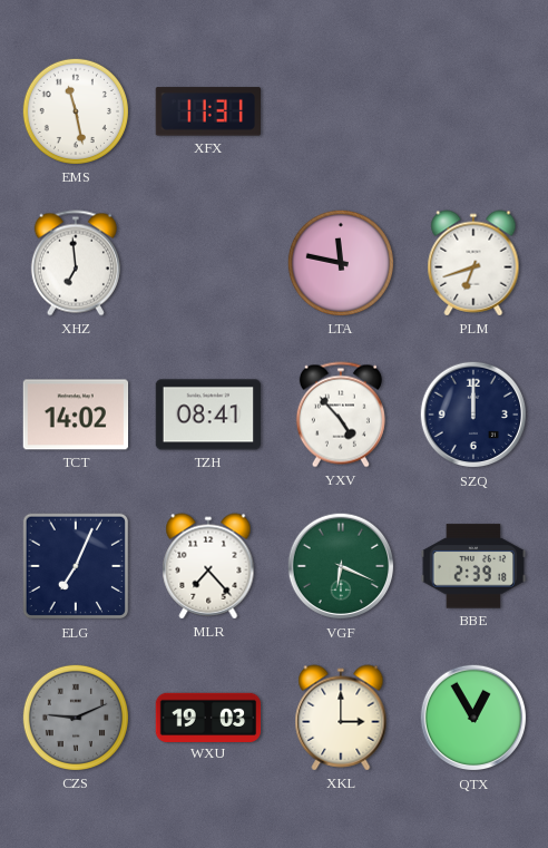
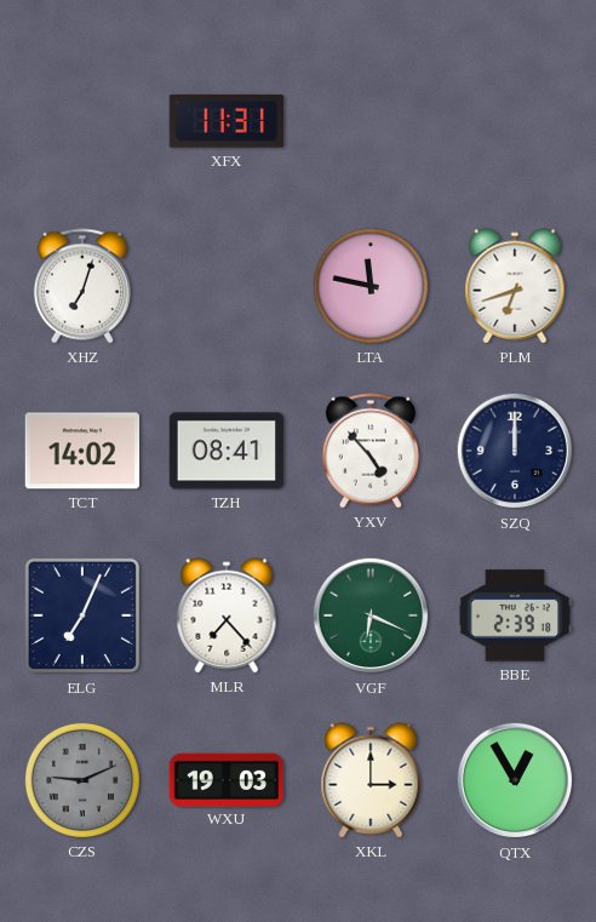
EMS: 11:28 -> none
XHZ: 6:59 -> 7:03
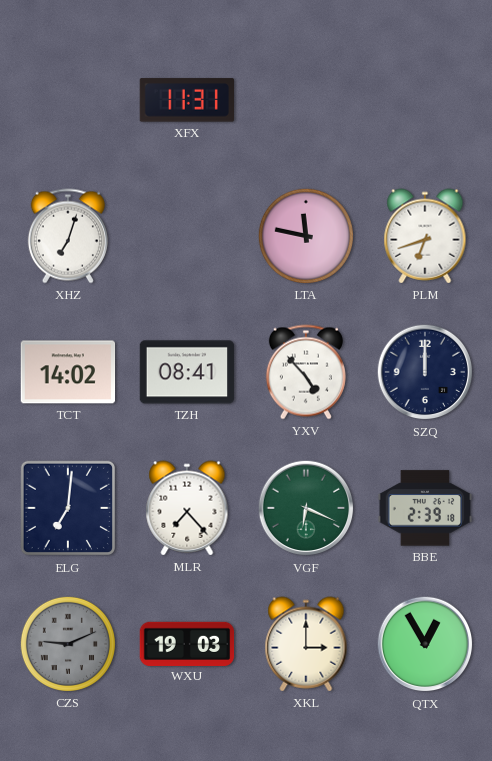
ELG: 7:04 -> 7:01
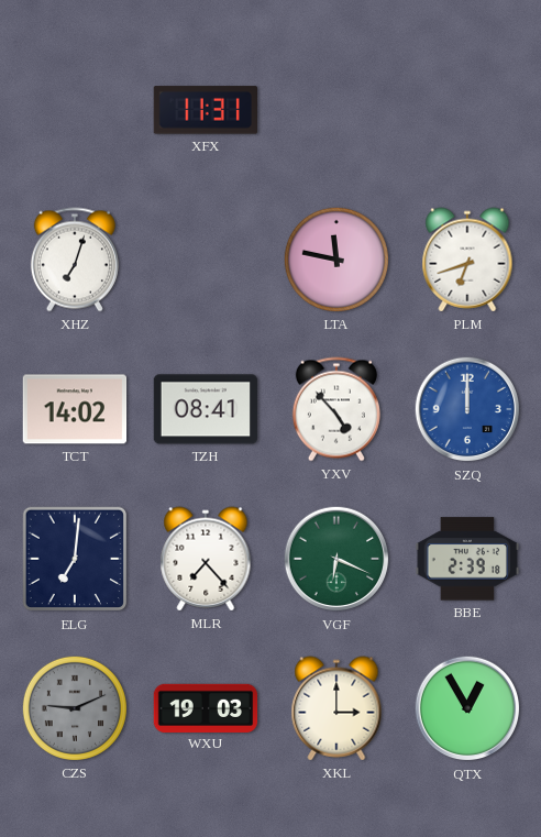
SZQ dial: navy -> blue
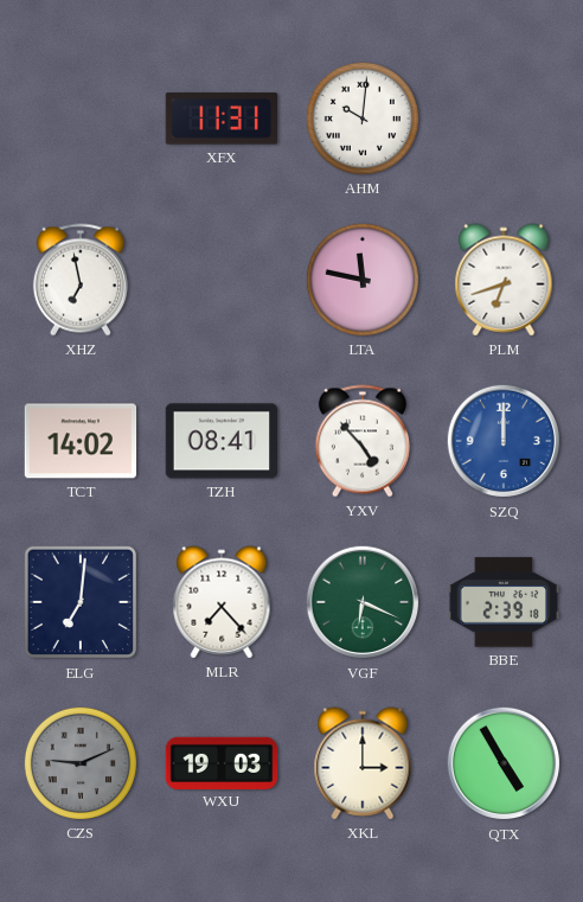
AHM: none -> 10:01
XHZ: 7:03 -> 6:58
QTX: 12:55 -> 4:55
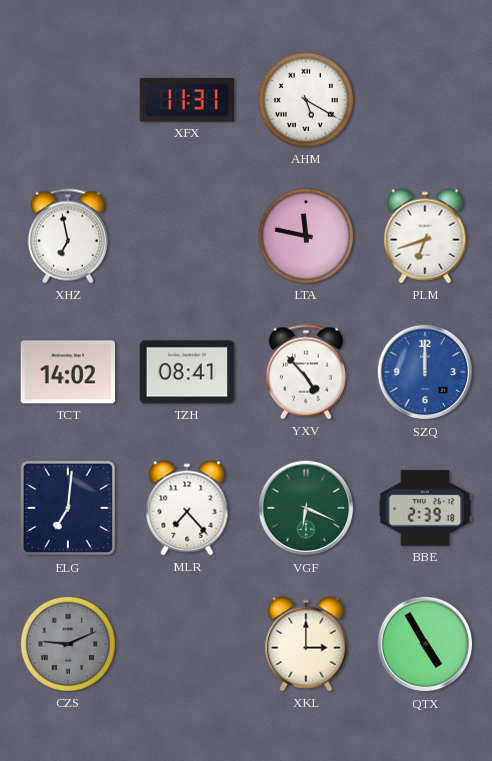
AHM: 10:01 -> 5:20
WXU: 19:03 -> none
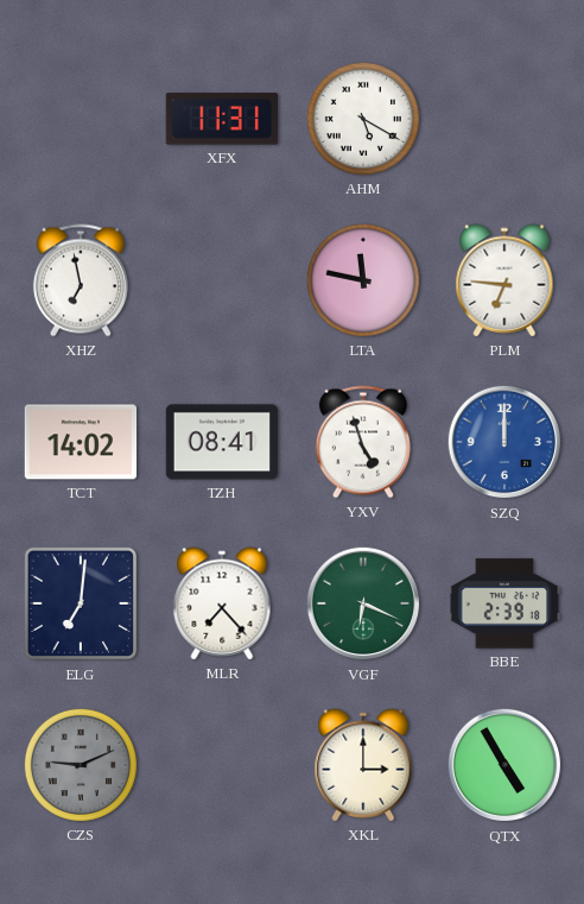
PLM: 6:42 -> 6:46
YXV: 4:53 -> 4:57
